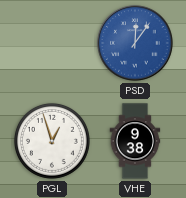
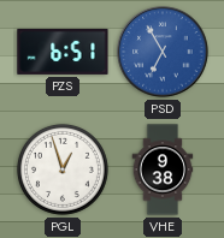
PZS: none -> 6:51
PSD: 12:06 -> 6:55
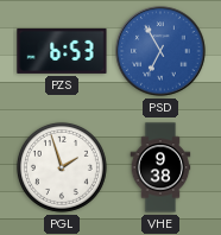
PZS: 6:51 -> 6:53
PGL: 12:57 -> 1:57
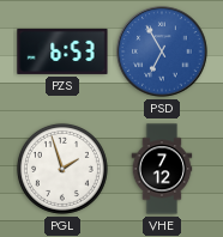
VHE: 9:38 -> 7:12
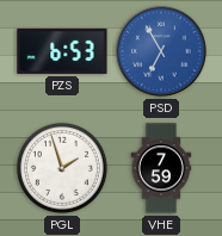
VHE: 7:12 -> 7:59
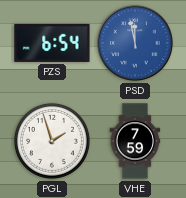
PZS: 6:53 -> 6:54
PSD: 6:55 -> 11:58
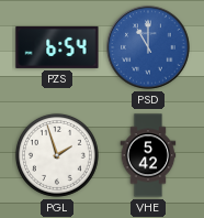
PSD: 11:58 -> 11:00
VHE: 7:59 -> 5:42
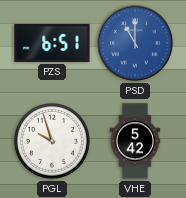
PZS: 6:54 -> 6:51
PGL: 1:57 -> 9:57
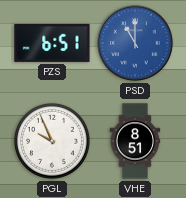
PGL: 9:57 -> 9:56
VHE: 5:42 -> 8:51
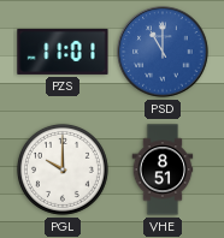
PZS: 6:51 -> 11:01
PGL: 9:56 -> 10:00
